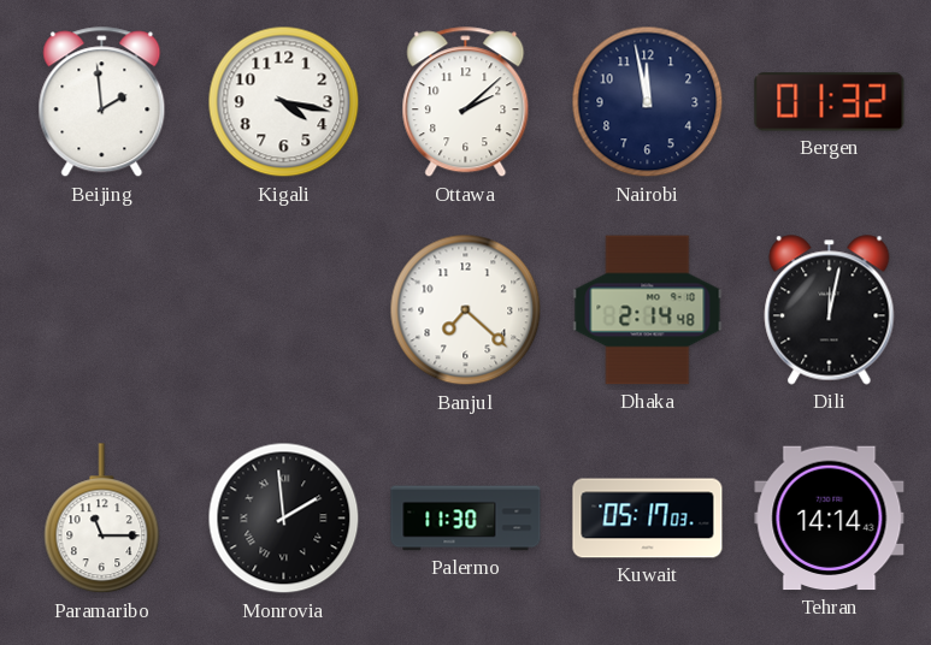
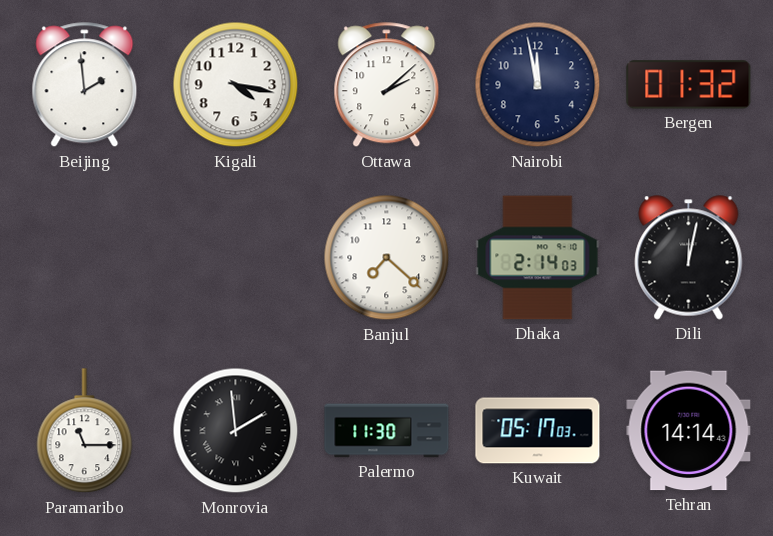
Dhaka: 2:14:48 -> 2:14:03
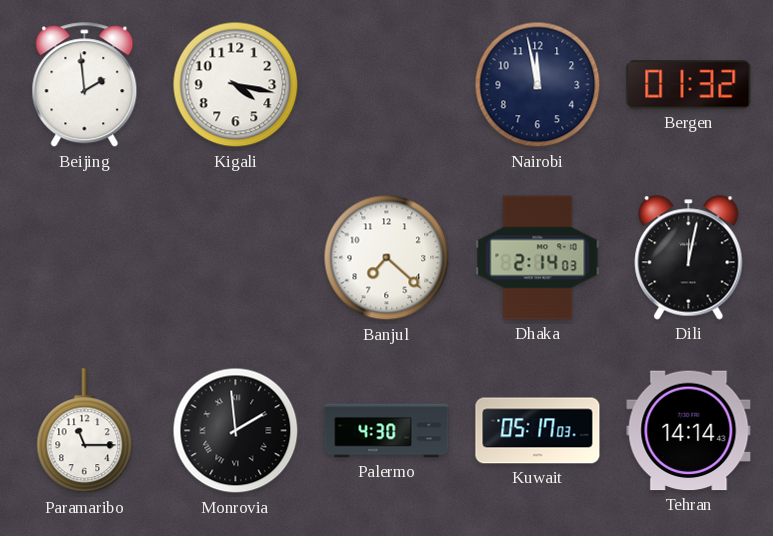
Ottawa: 2:08 -> none
Palermo: 11:30 -> 4:30
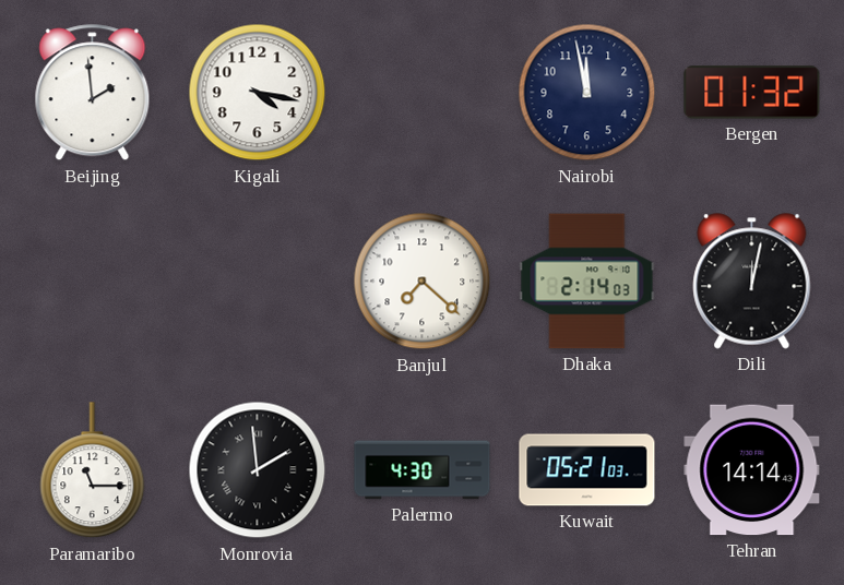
Kuwait: 05:17 -> 05:21
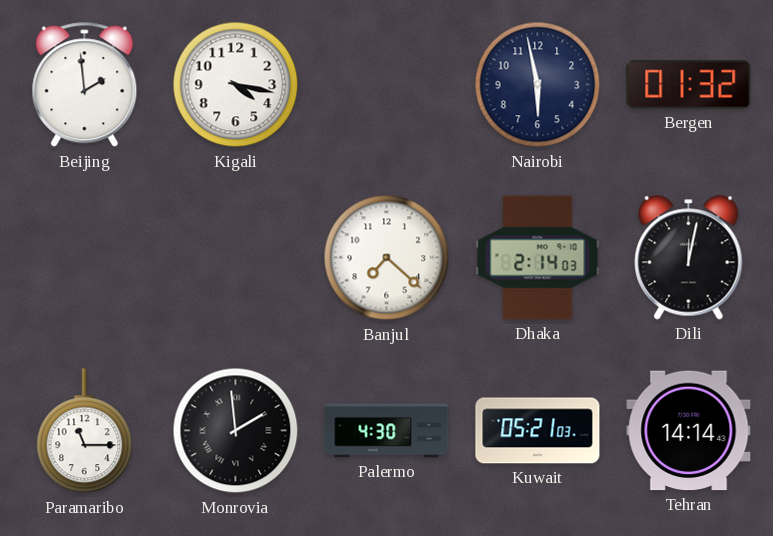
Nairobi: 11:58 -> 5:58
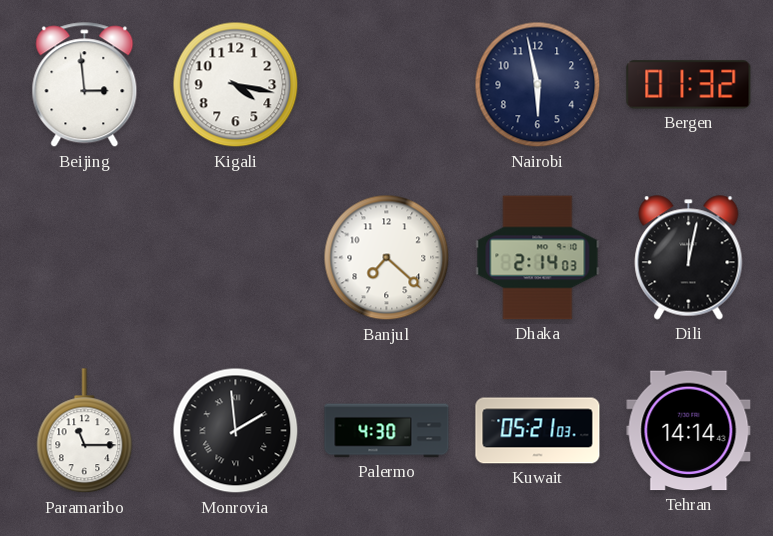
Beijing: 1:59 -> 2:59
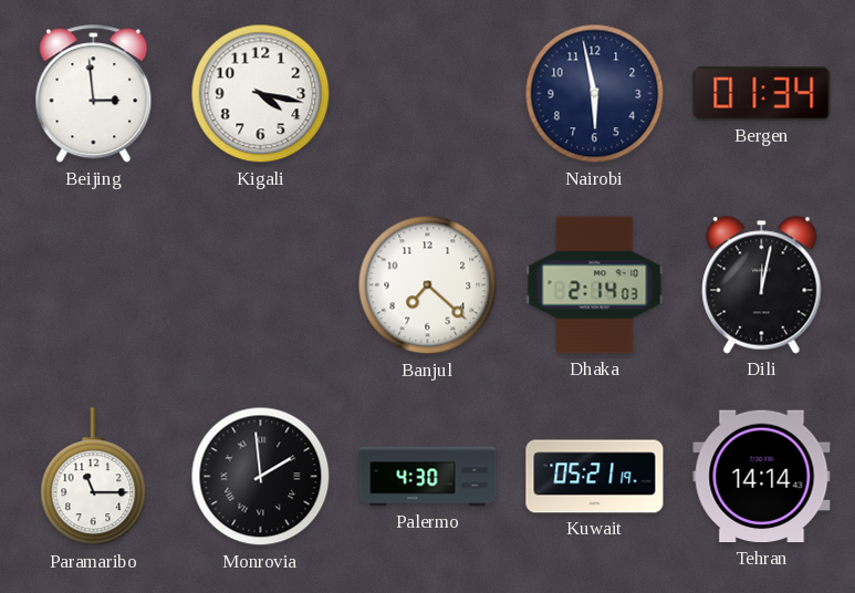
Bergen: 01:32 -> 01:34
Kuwait: 05:21:03 -> 05:21:19
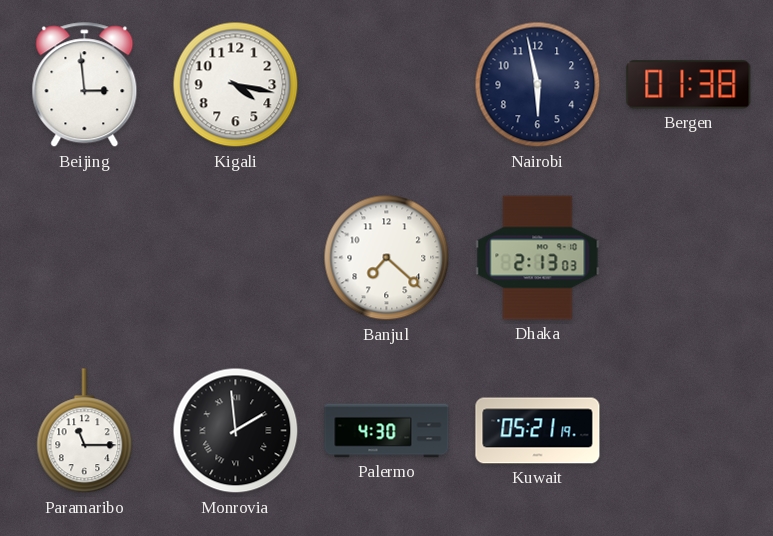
Bergen: 01:34 -> 01:38
Dhaka: 2:14 -> 2:13
Dili: 12:02 -> none
Tehran: 14:14 -> none
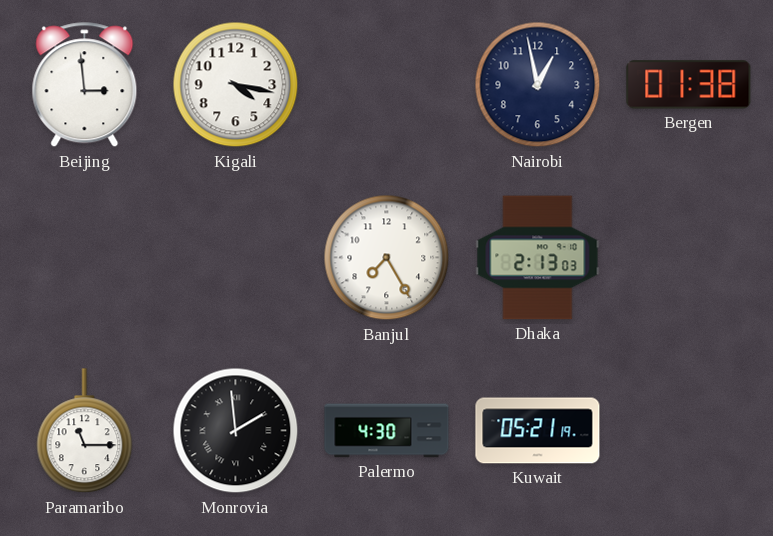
Nairobi: 5:58 -> 12:58
Banjul: 7:22 -> 7:25
